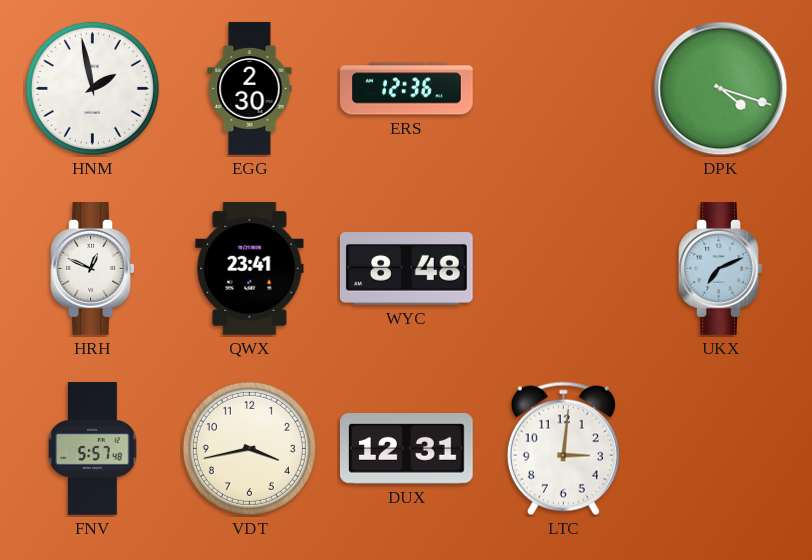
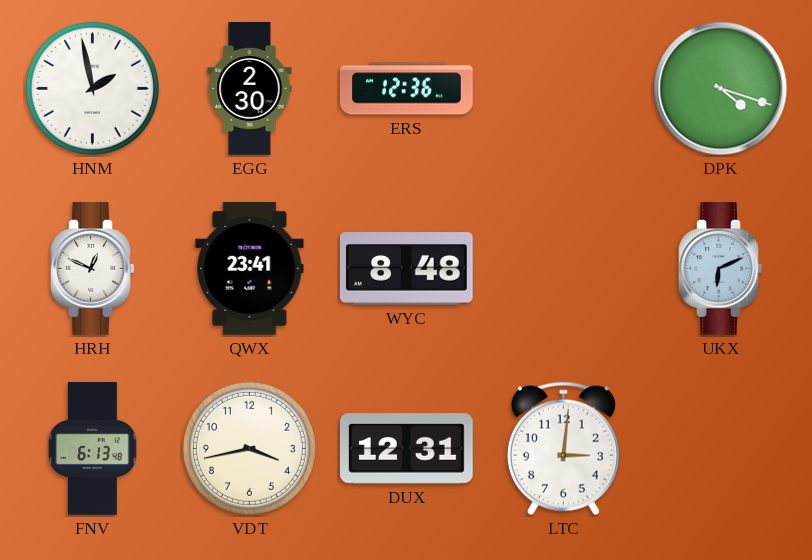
UKX: 7:11 -> 6:11
FNV: 5:57 -> 6:13
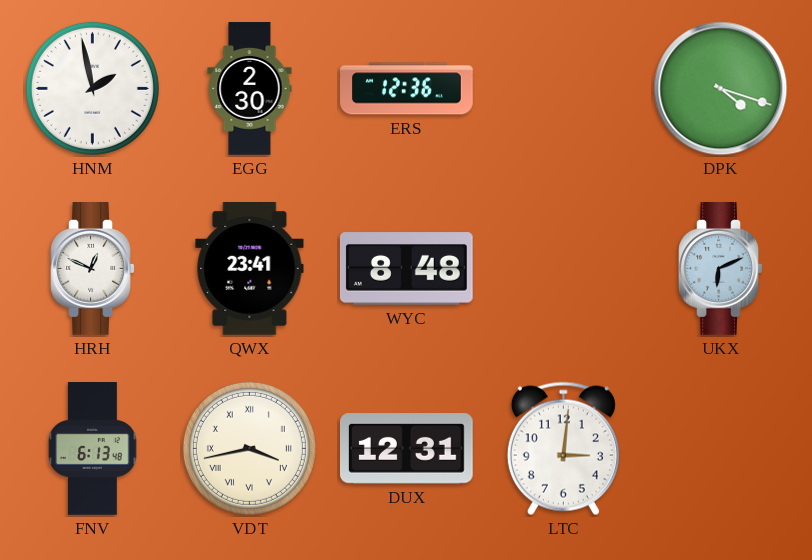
VDT numerals: Arabic -> Roman
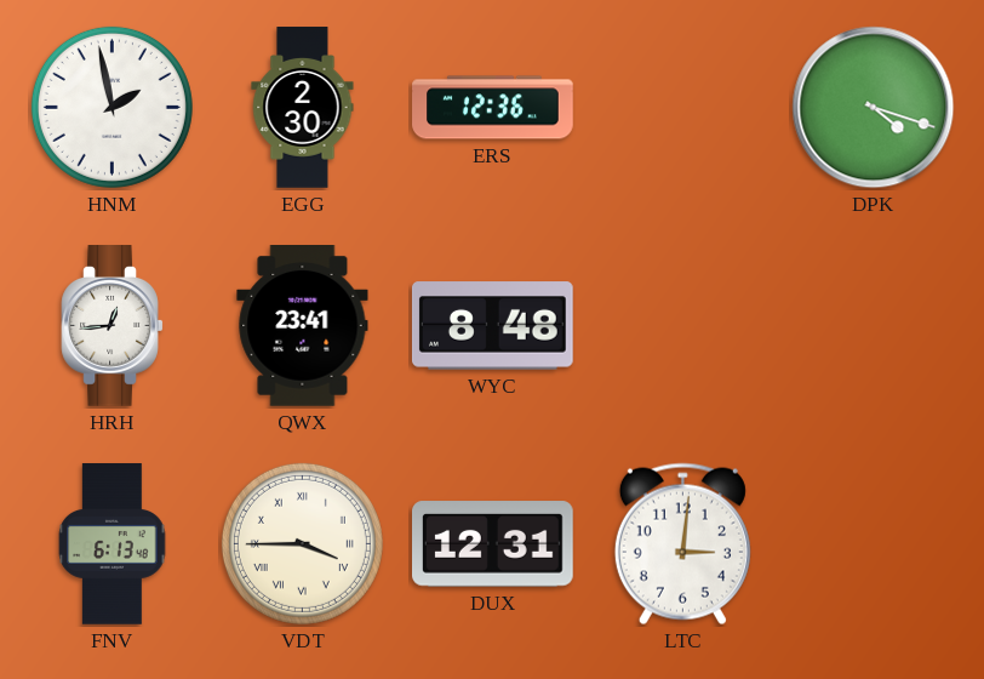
HRH: 12:49 -> 12:44
UKX: 6:11 -> none
VDT: 3:43 -> 3:45
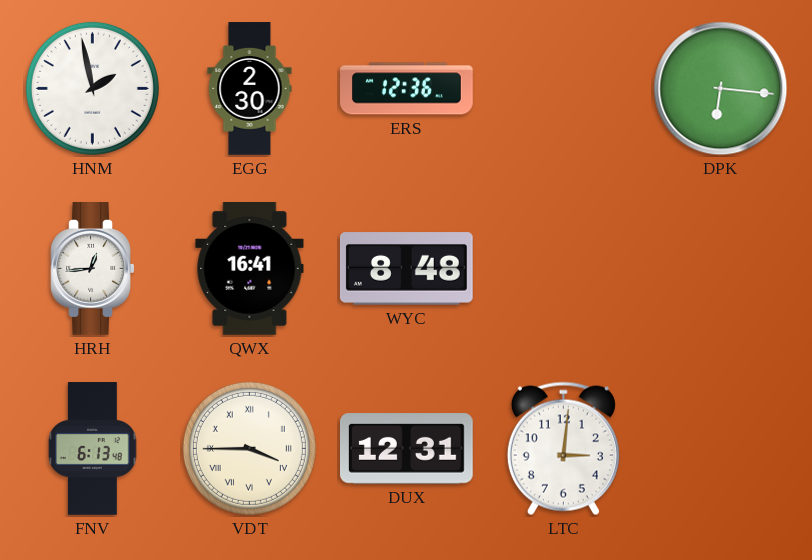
DPK: 4:18 -> 6:16
QWX: 23:41 -> 16:41
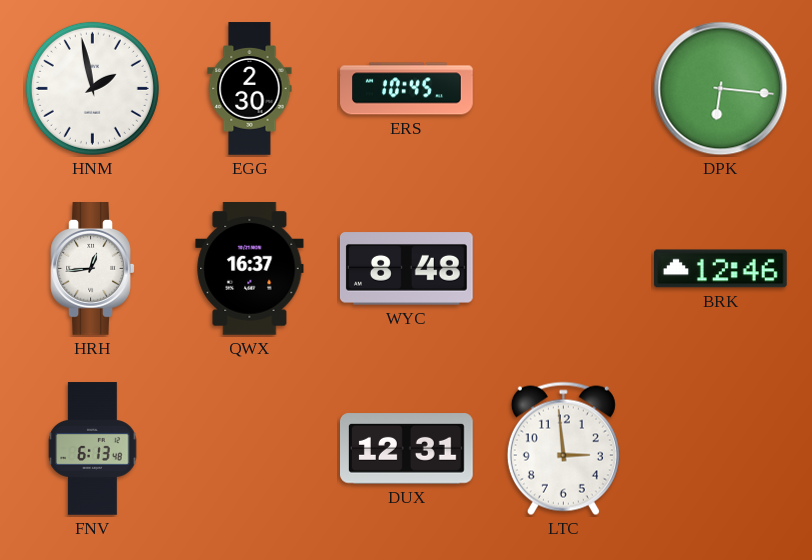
ERS: 12:36 -> 10:45
QWX: 16:41 -> 16:37
BRK: none -> 12:46
VDT: 3:45 -> none
LTC: 3:01 -> 2:59
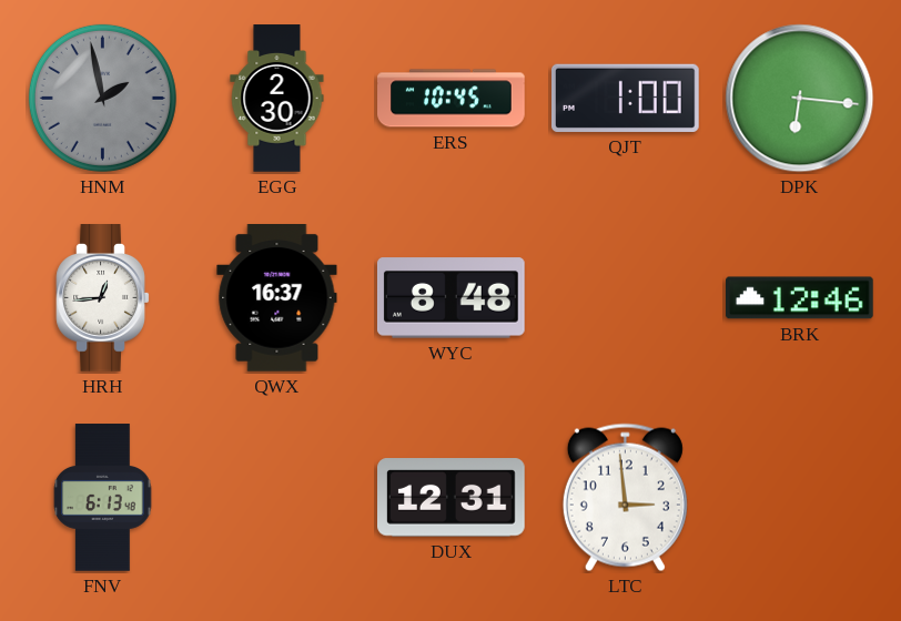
HNM dial: white -> grey
QJT: none -> 1:00
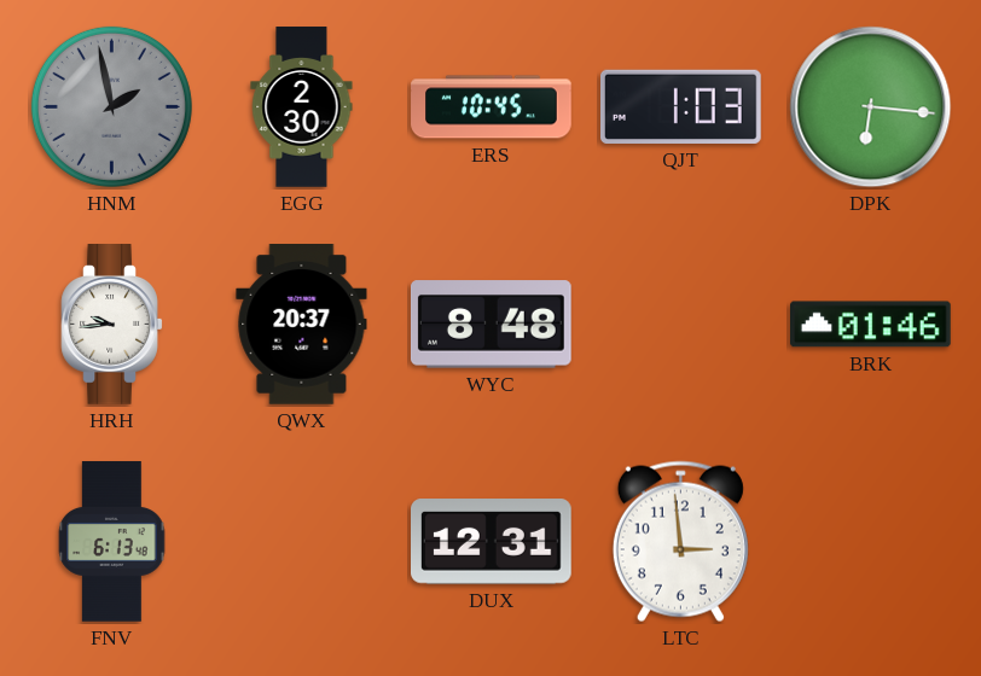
QJT: 1:00 -> 1:03
HRH: 12:44 -> 9:44
QWX: 16:37 -> 20:37
BRK: 12:46 -> 01:46
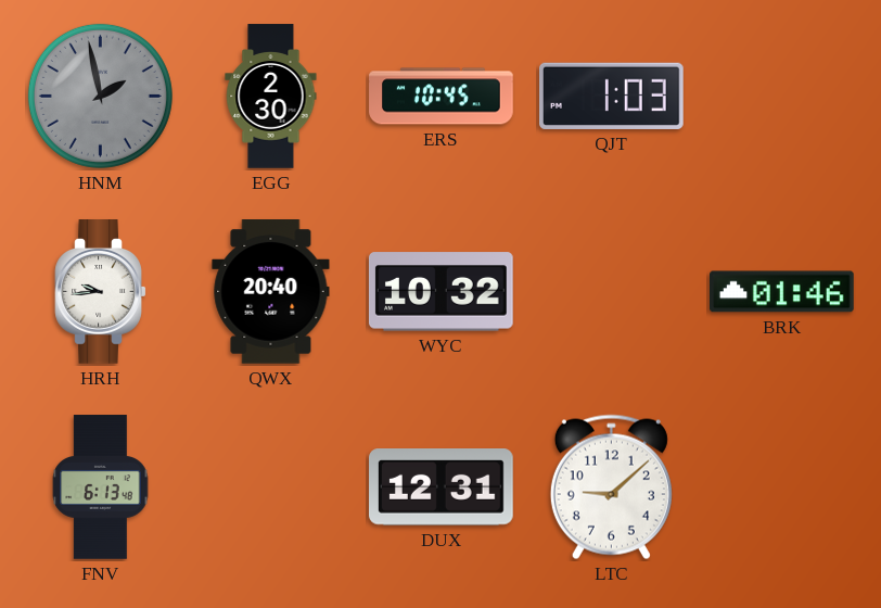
DPK: 6:16 -> none
QWX: 20:37 -> 20:40
WYC: 8:48 -> 10:32
LTC: 2:59 -> 9:08
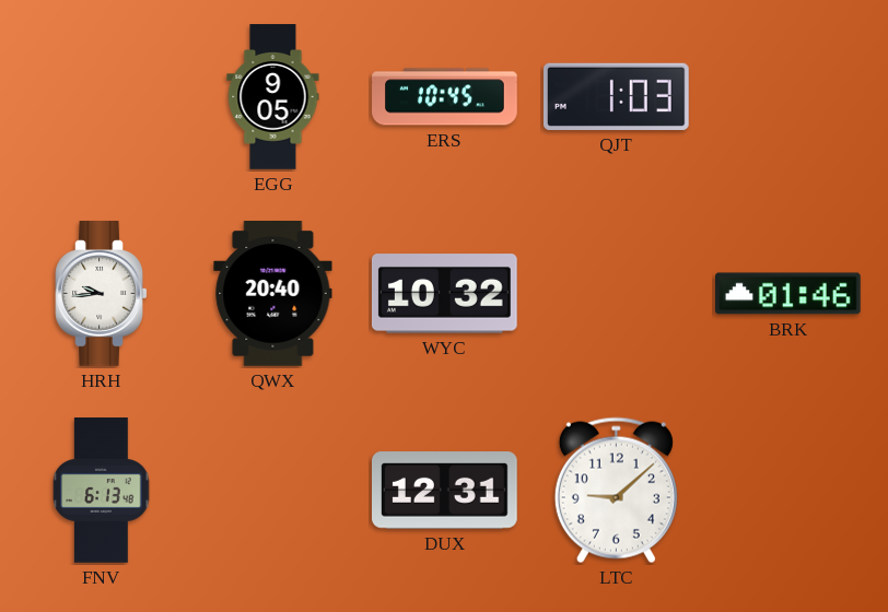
HNM: 1:58 -> none
EGG: 2:30 -> 9:05
